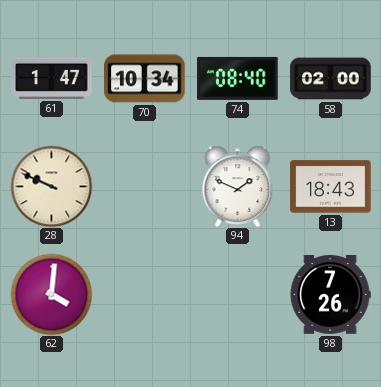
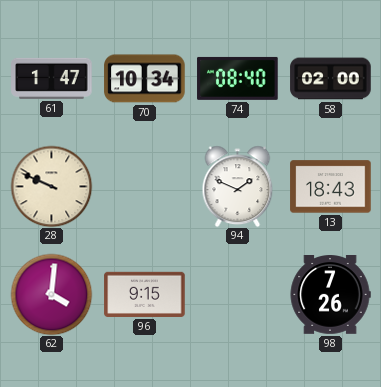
96: none -> 9:15
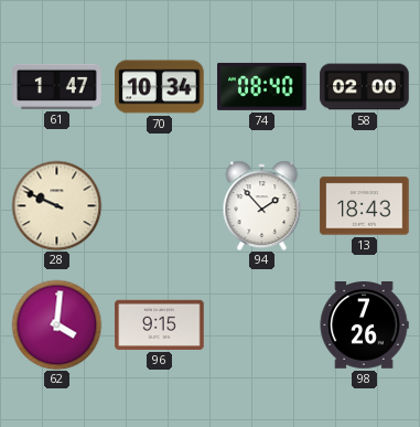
94: 1:49 -> 1:53
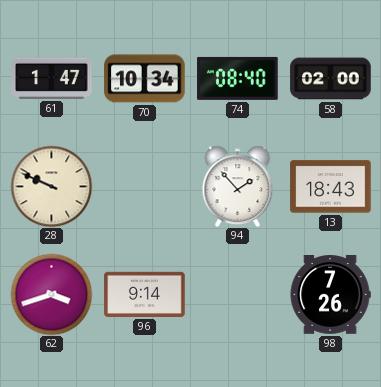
62: 4:01 -> 3:42
96: 9:15 -> 9:14
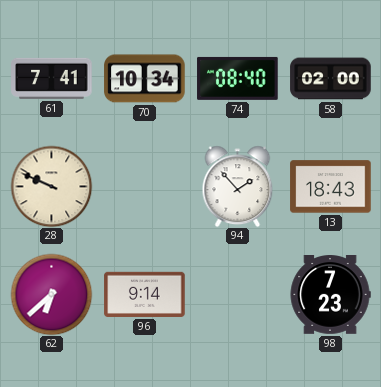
61: 1:47 -> 7:41
62: 3:42 -> 6:38
98: 7:26 -> 7:23
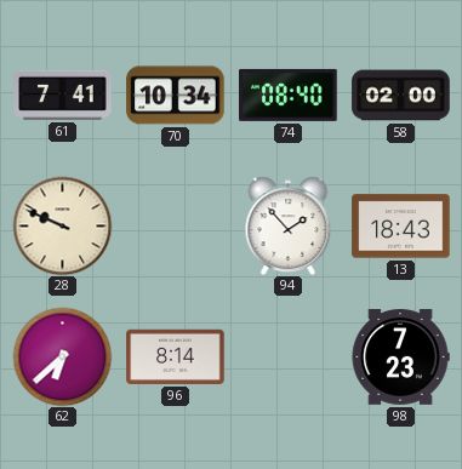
96: 9:14 -> 8:14
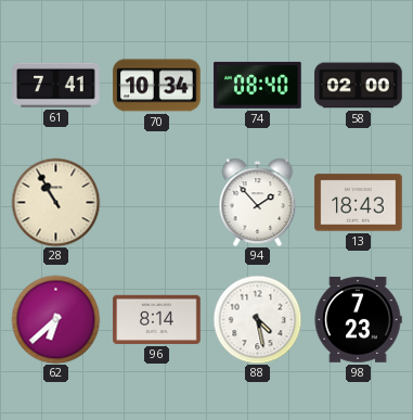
28: 9:49 -> 10:55
88: none -> 4:28
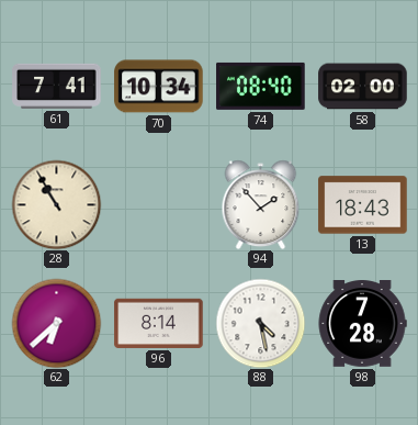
98: 7:23 -> 7:28
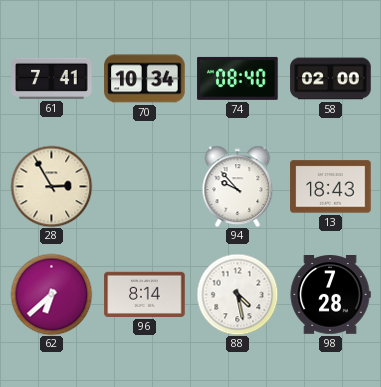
28: 10:55 -> 2:55
94: 1:53 -> 9:53
